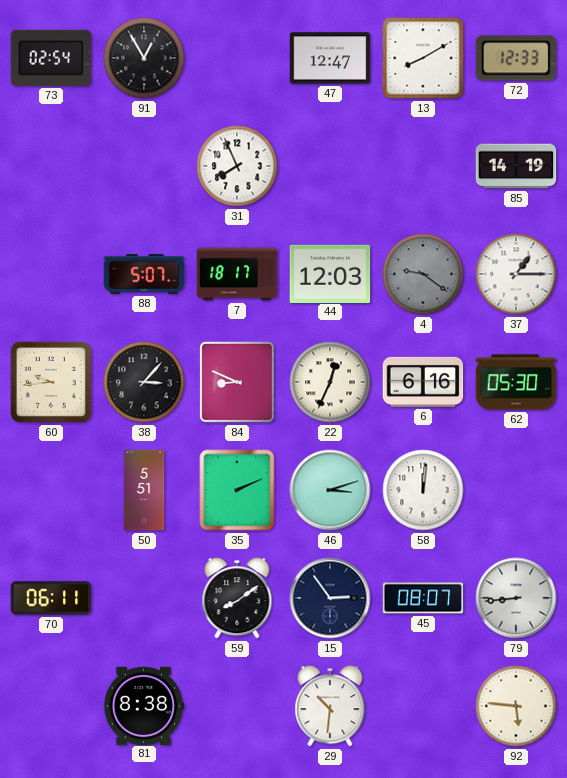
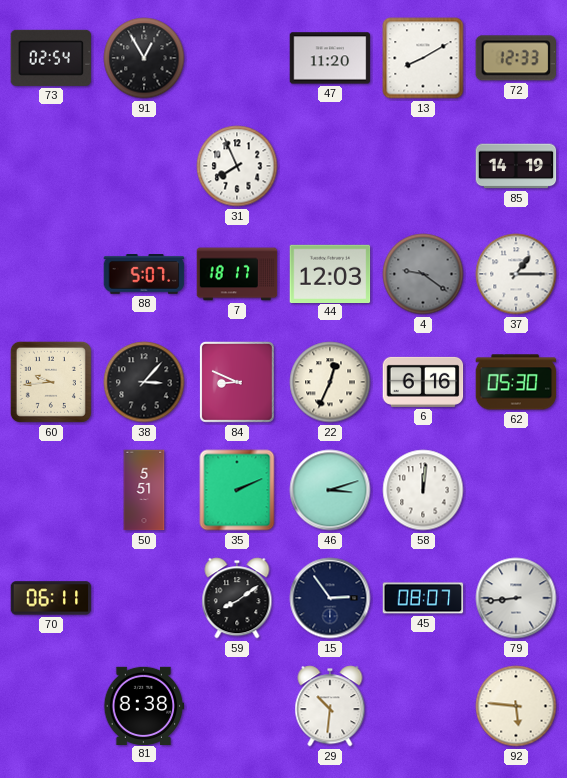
47: 12:47 -> 11:20
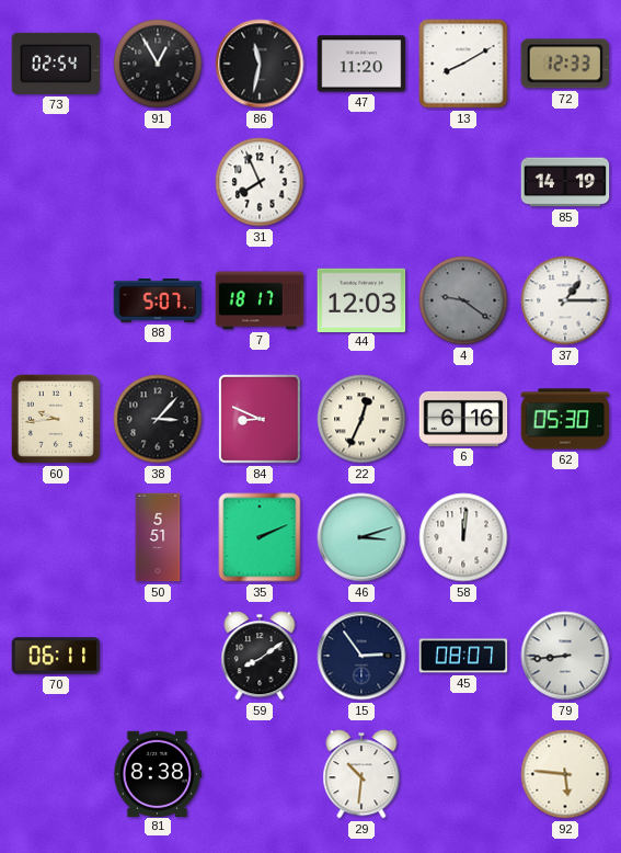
86: none -> 11:32
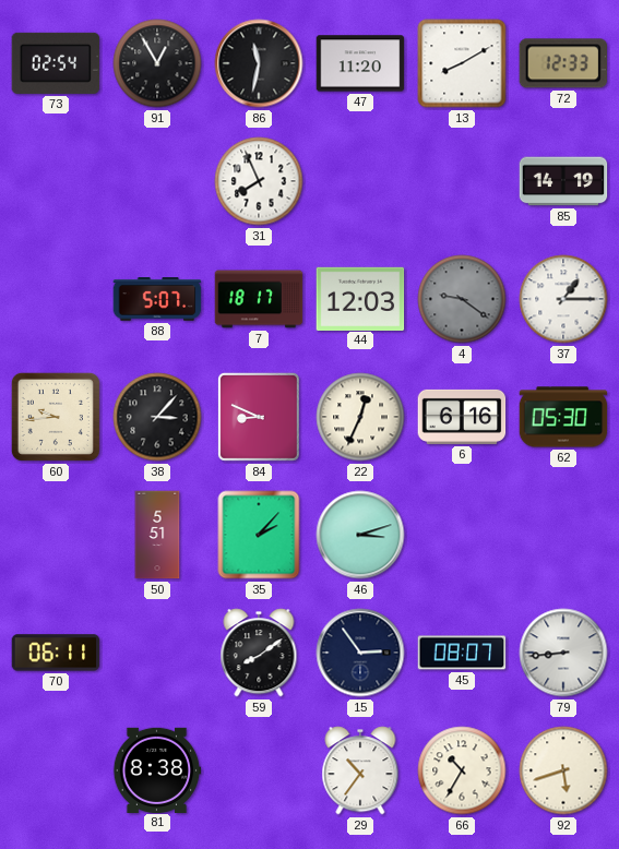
35: 2:11 -> 2:07
58: 12:01 -> none
29: 10:31 -> 10:36
66: none -> 10:35
92: 5:46 -> 5:42
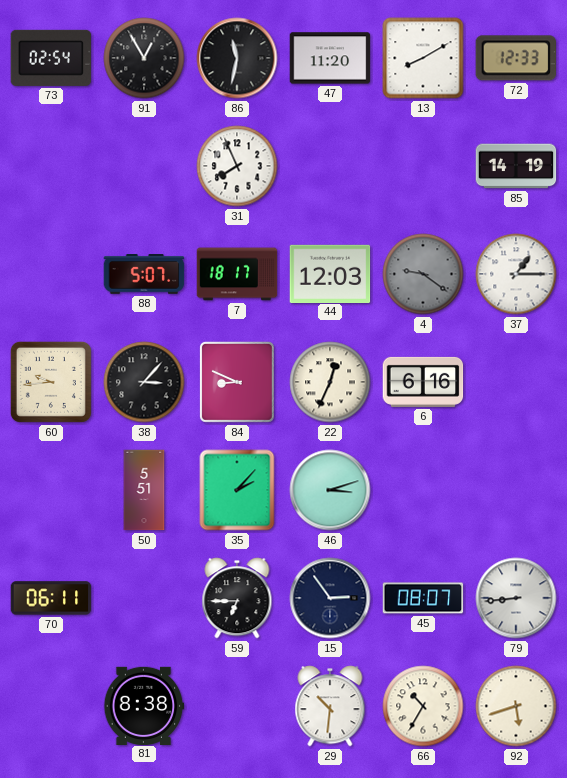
62: 05:30 -> none
59: 8:09 -> 6:45
29: 10:36 -> 10:31
